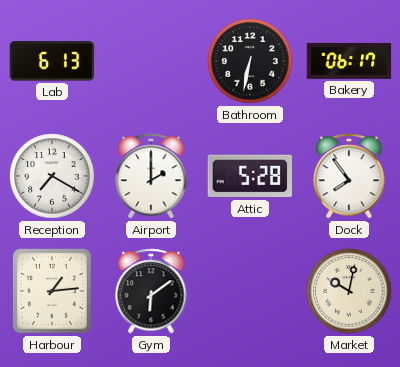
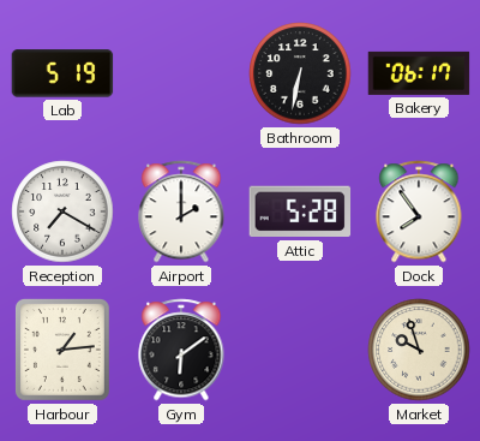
Lab: 6:13 -> 5:19
Market: 10:02 -> 9:57
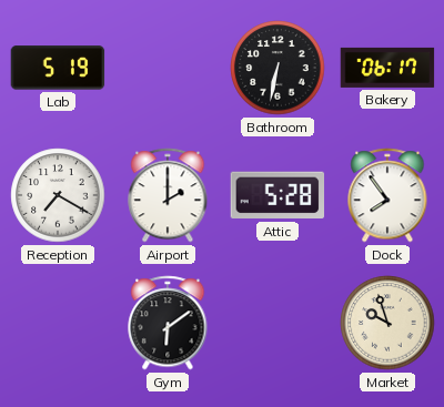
Harbour: 1:14 -> none
